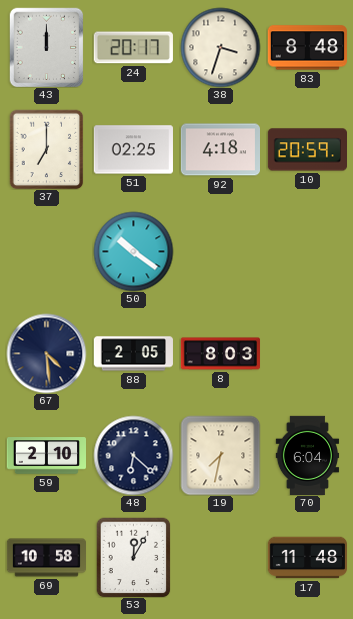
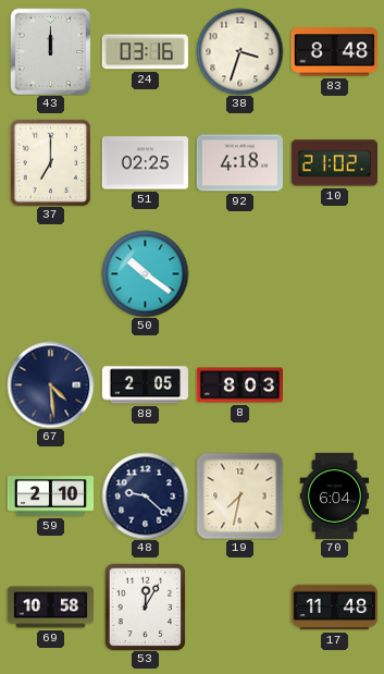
24: 20:17 -> 03:16
10: 20:59 -> 21:02
48: 6:22 -> 9:22
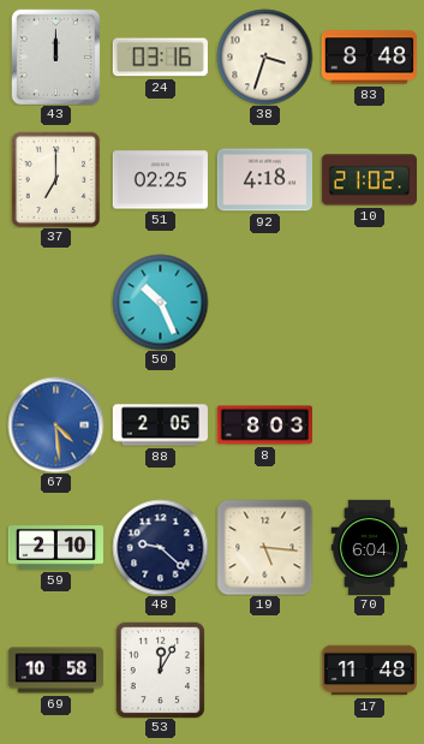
50: 10:21 -> 10:26
67 dial: navy -> blue
19: 7:32 -> 5:16
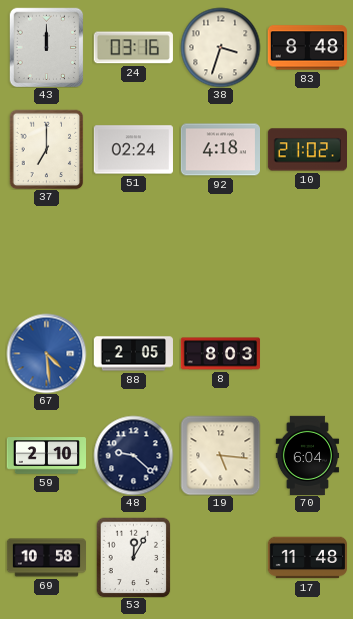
51: 02:25 -> 02:24
50: 10:26 -> none
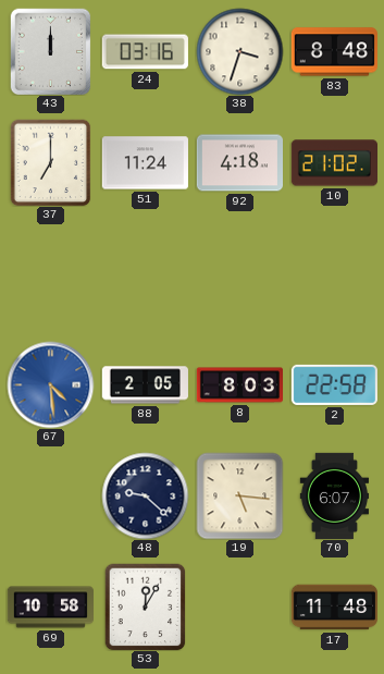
51: 02:24 -> 11:24
2: none -> 22:58
59: 2:10 -> none
70: 6:04 -> 6:07
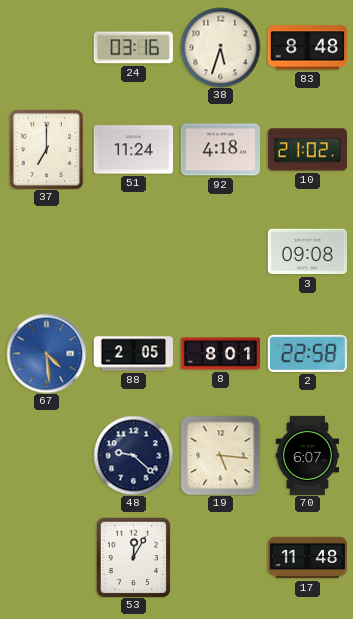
43: 12:00 -> none
38: 3:33 -> 5:33
3: none -> 09:08
8: 8:03 -> 8:01
69: 10:58 -> none
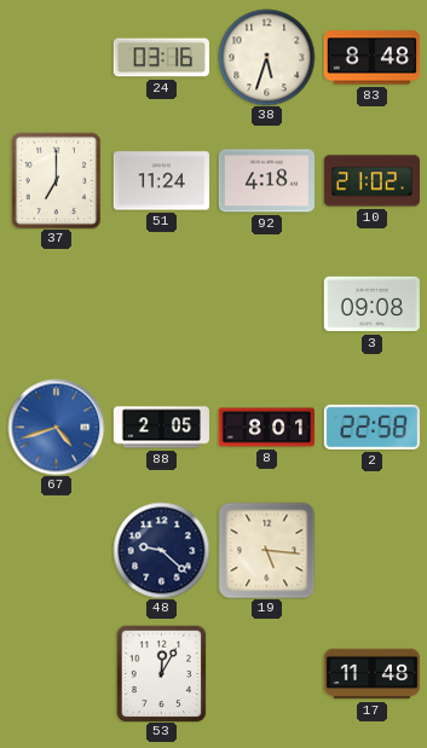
67: 4:29 -> 4:42
70: 6:07 -> none
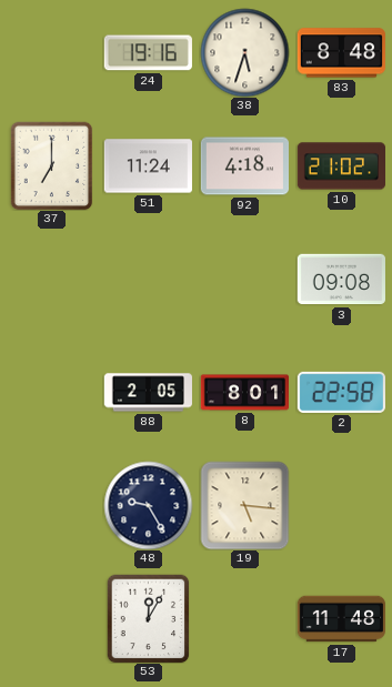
24: 03:16 -> 19:16
67: 4:42 -> none
48: 9:22 -> 9:25
